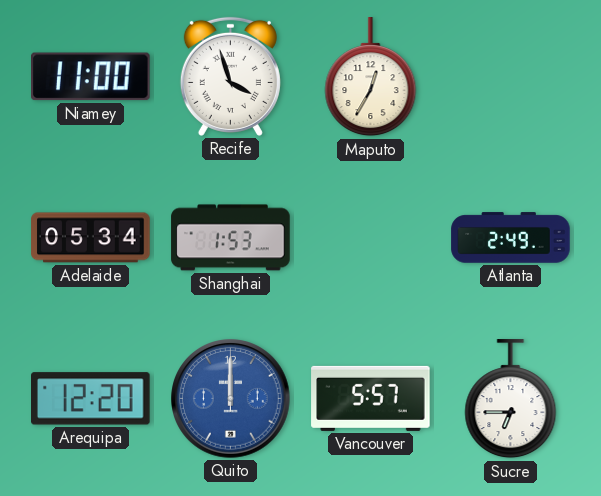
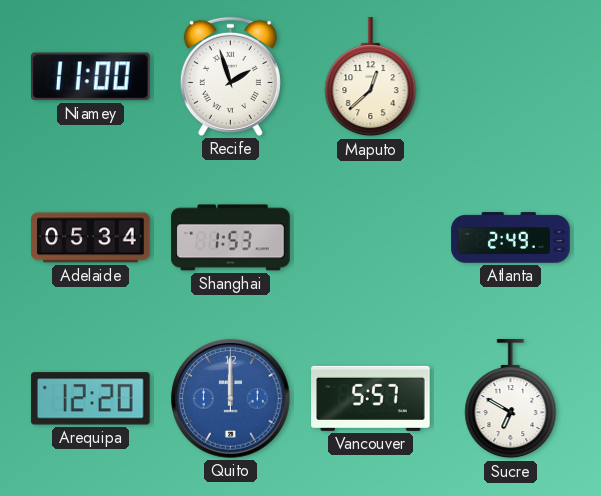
Recife: 3:57 -> 1:57
Maputo: 12:35 -> 12:38
Sucre: 6:45 -> 6:50
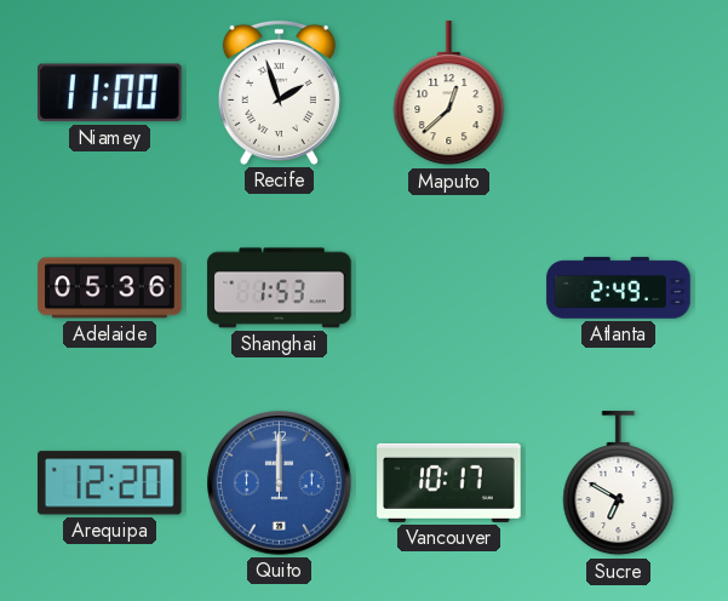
Adelaide: 05:34 -> 05:36
Vancouver: 5:57 -> 10:17
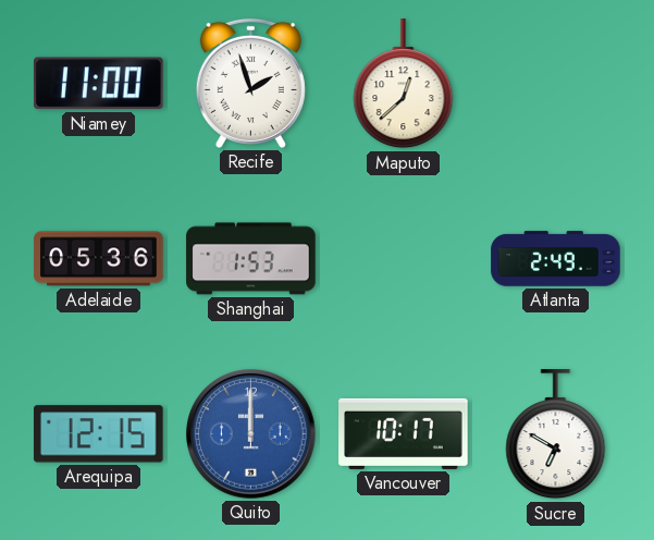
Arequipa: 12:20 -> 12:15
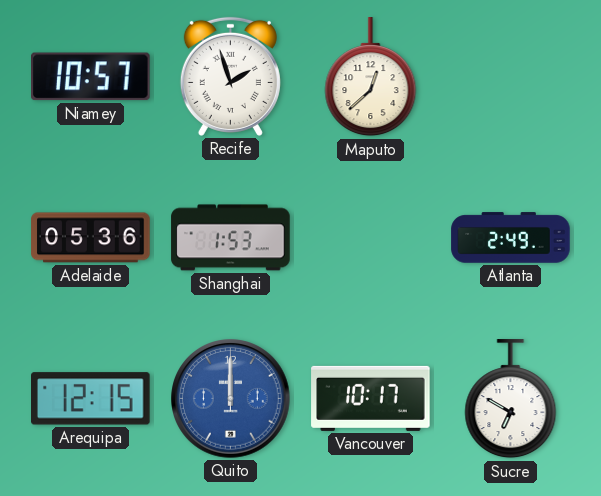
Niamey: 11:00 -> 10:57
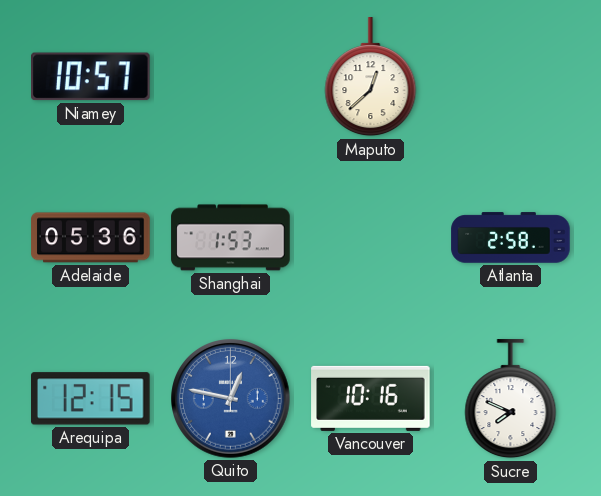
Recife: 1:57 -> none
Atlanta: 2:49 -> 2:58
Quito: 12:00 -> 12:47
Vancouver: 10:17 -> 10:16
Sucre: 6:50 -> 7:49
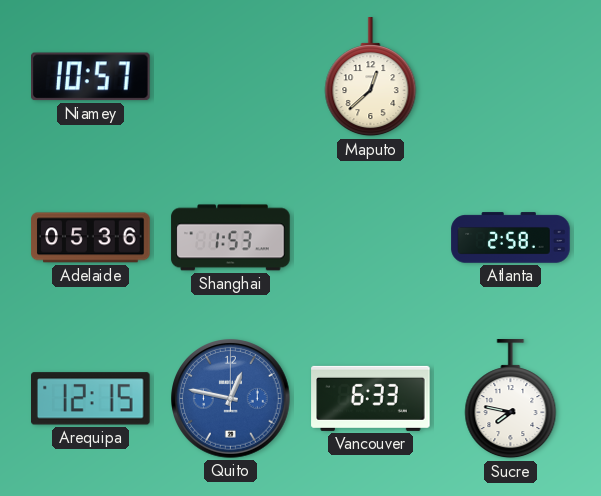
Vancouver: 10:16 -> 6:33
Sucre: 7:49 -> 7:47
